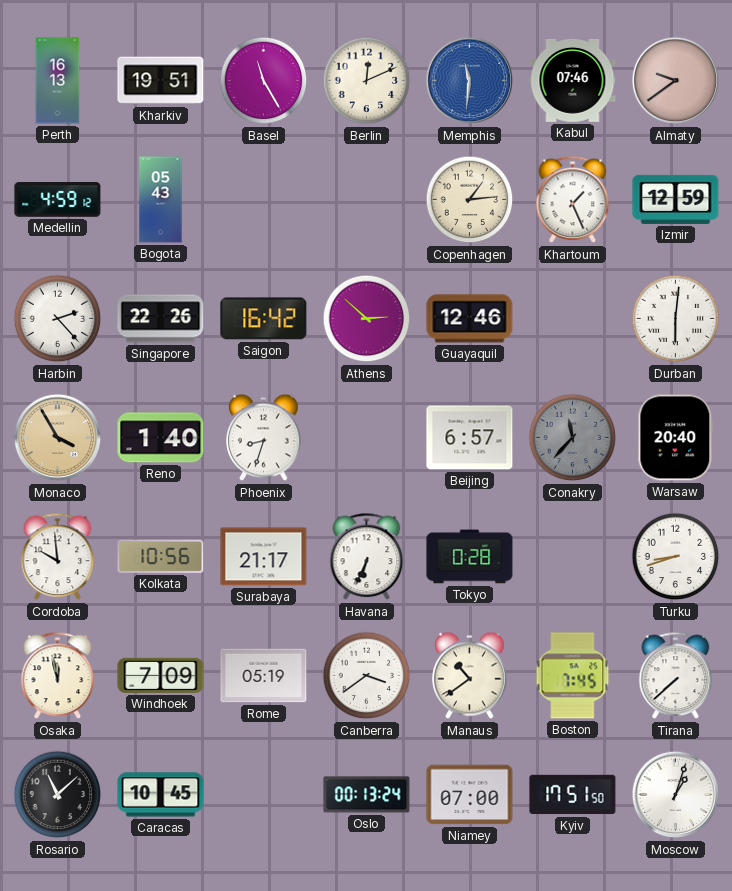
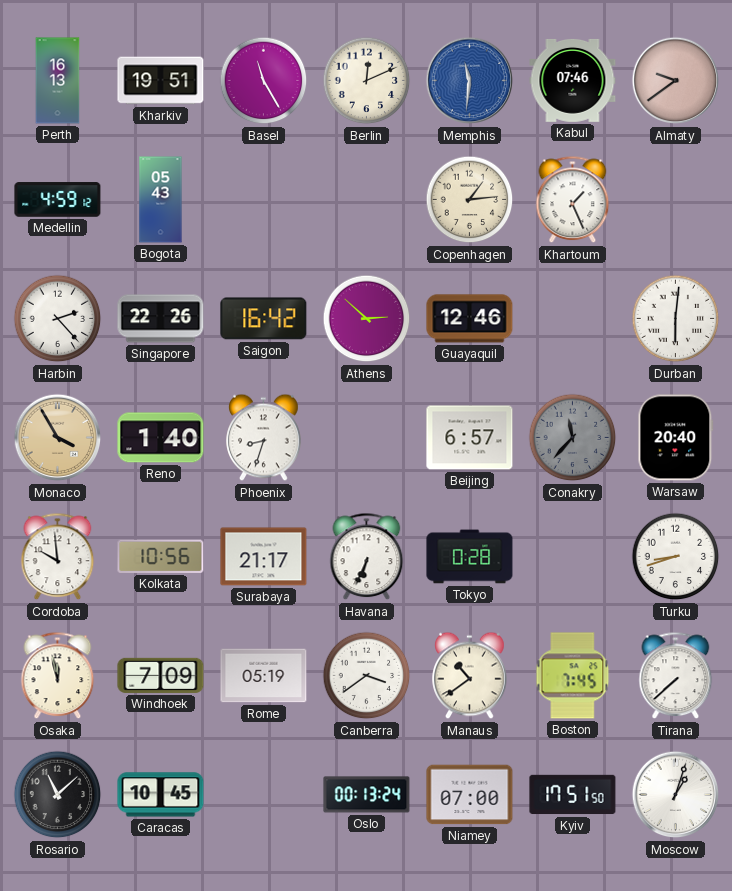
Izmir: 12:59 -> none
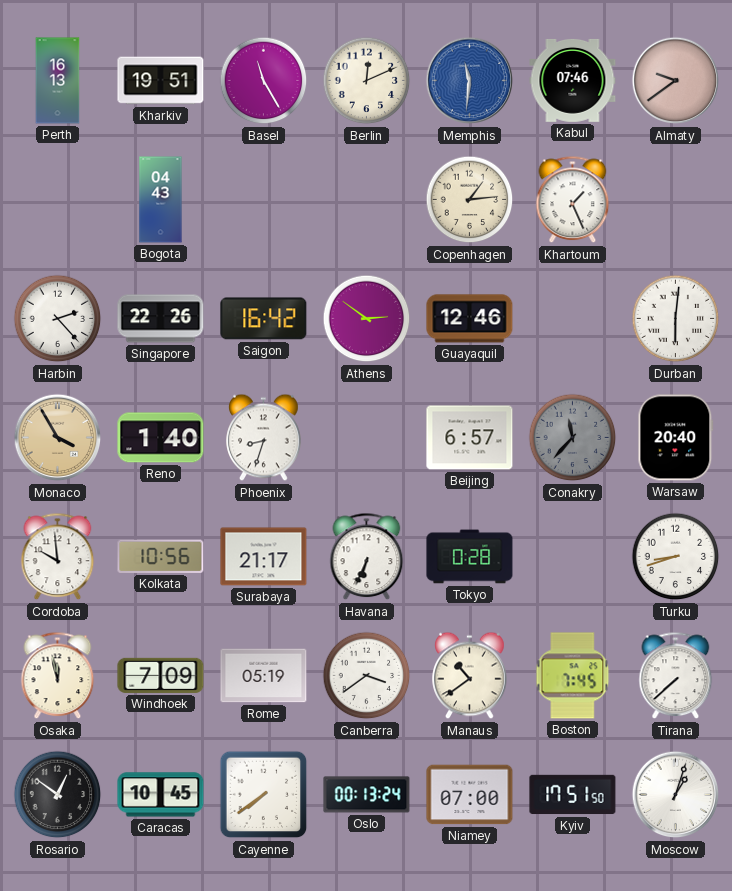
Medellin: 4:59 -> none
Bogota: 05:43 -> 04:43
Athens: 2:52 -> 2:51
Rosario: 11:08 -> 12:51
Cayenne: none -> 7:39
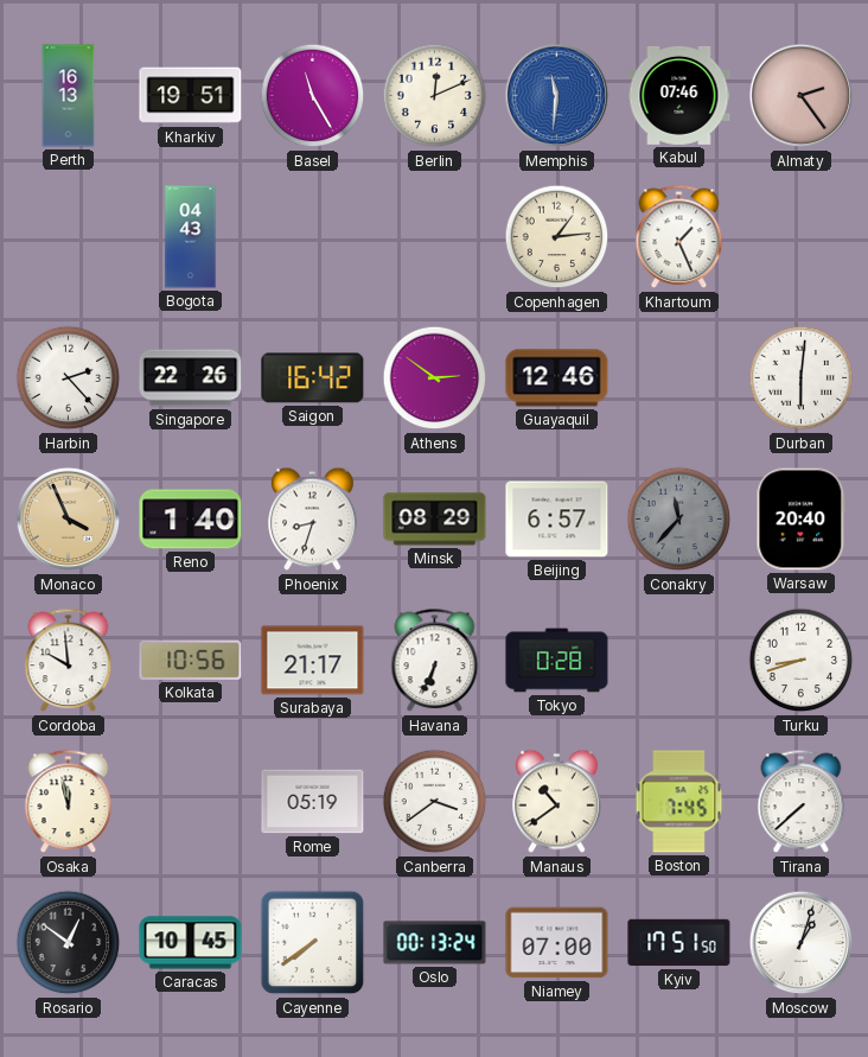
Almaty: 9:39 -> 2:24
Monaco: 3:55 -> 3:56
Minsk: none -> 08:29
Windhoek: 7:09 -> none
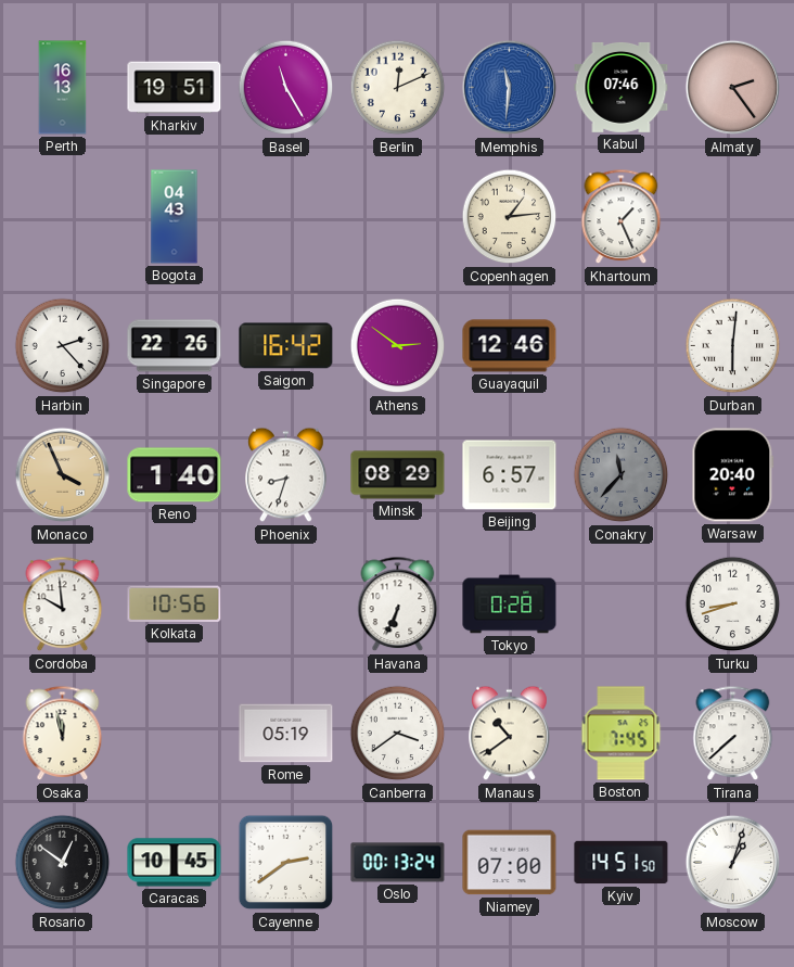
Surabaya: 21:17 -> none
Cayenne: 7:39 -> 2:39
Kyiv: 17:51 -> 14:51
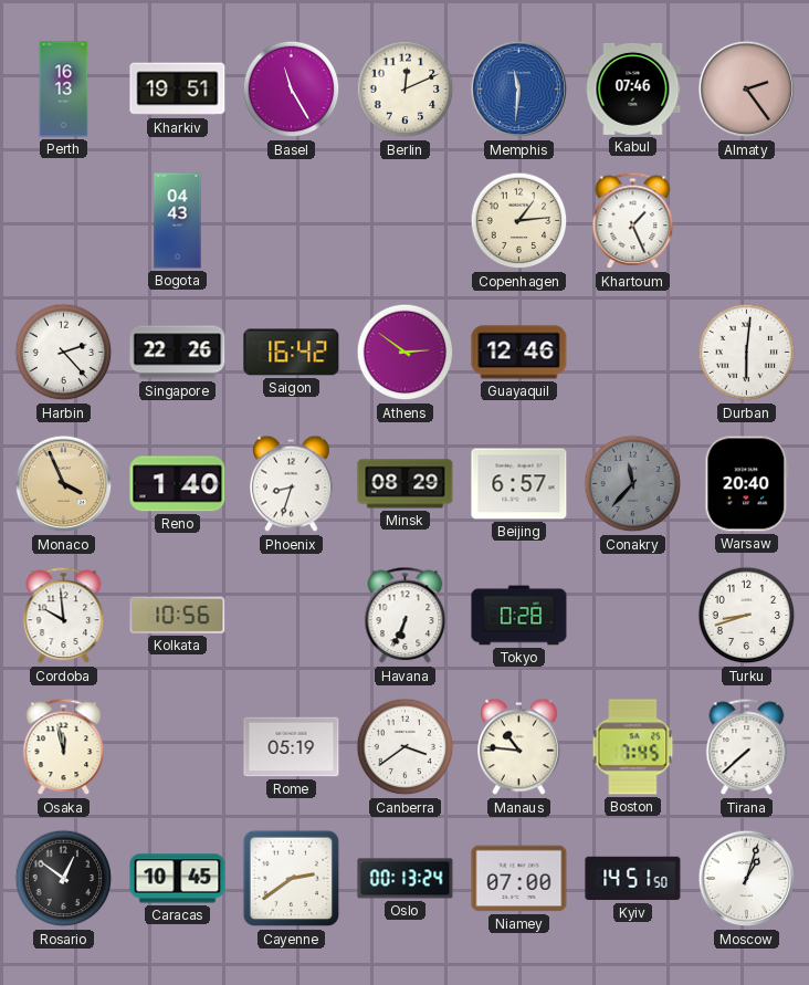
Manaus: 10:39 -> 10:46
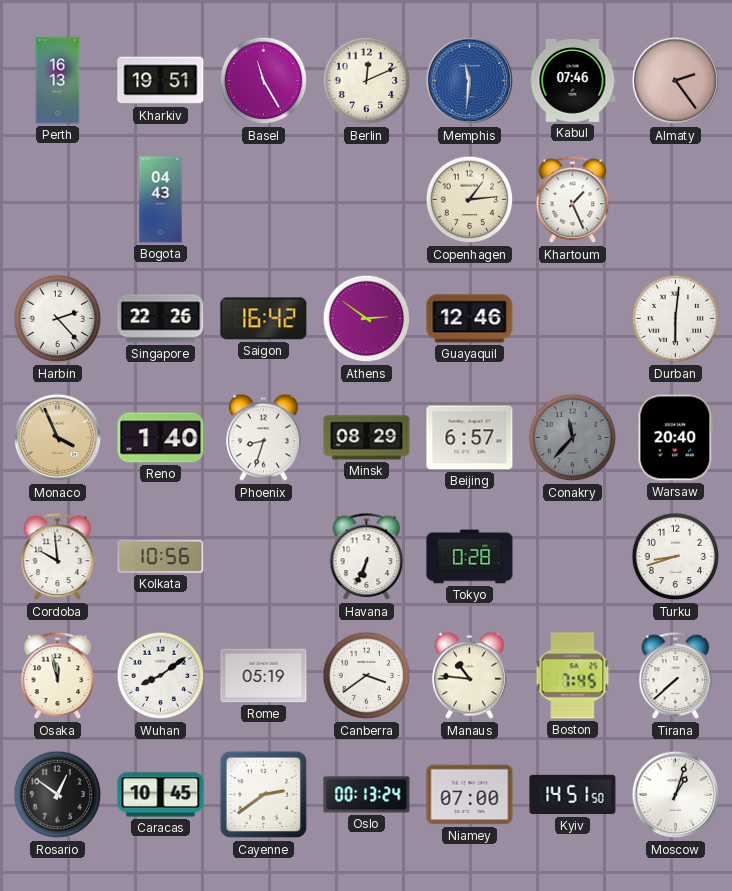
Wuhan: none -> 8:09
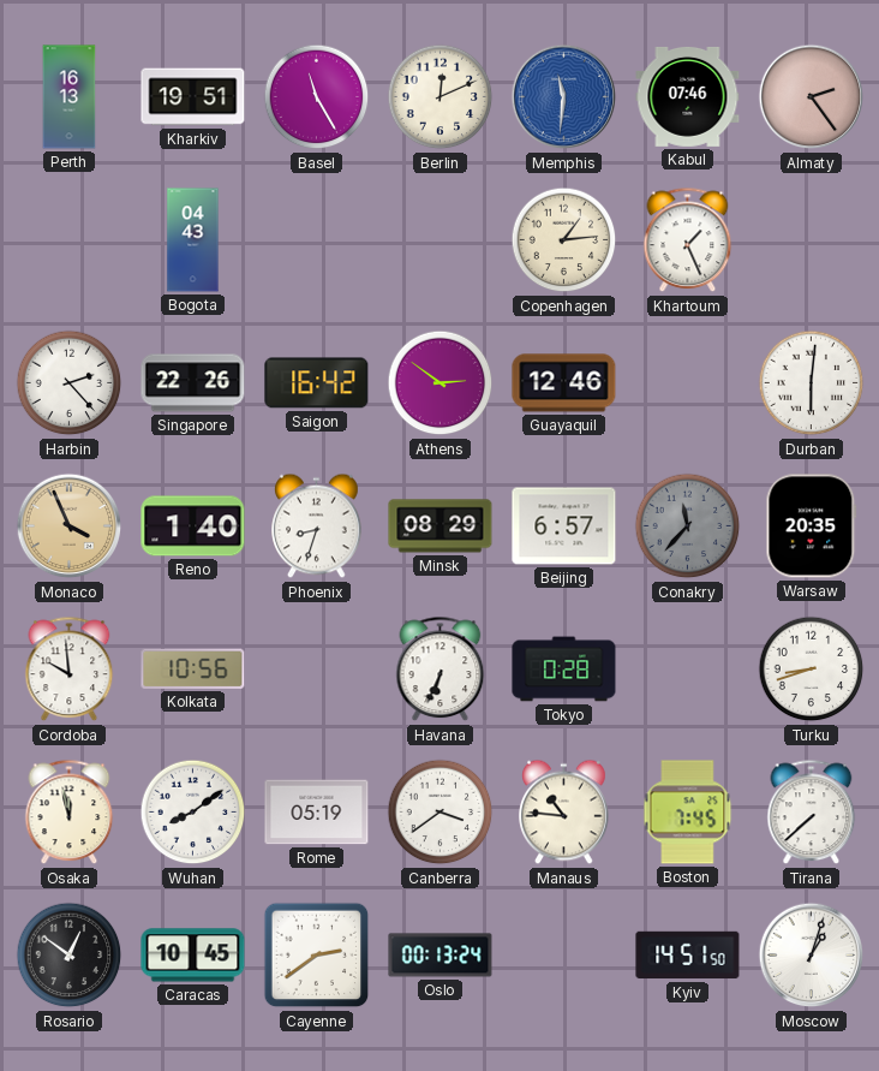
Warsaw: 20:40 -> 20:35
Niamey: 07:00 -> none
